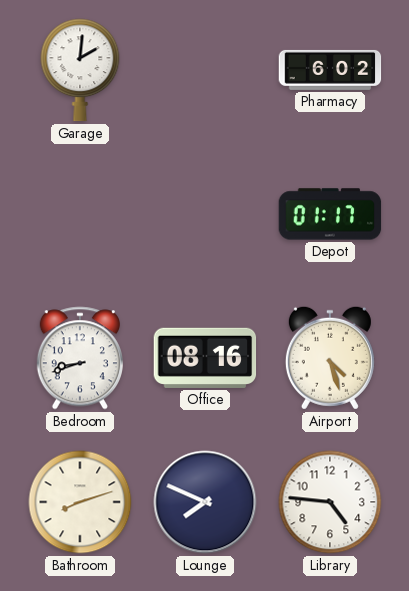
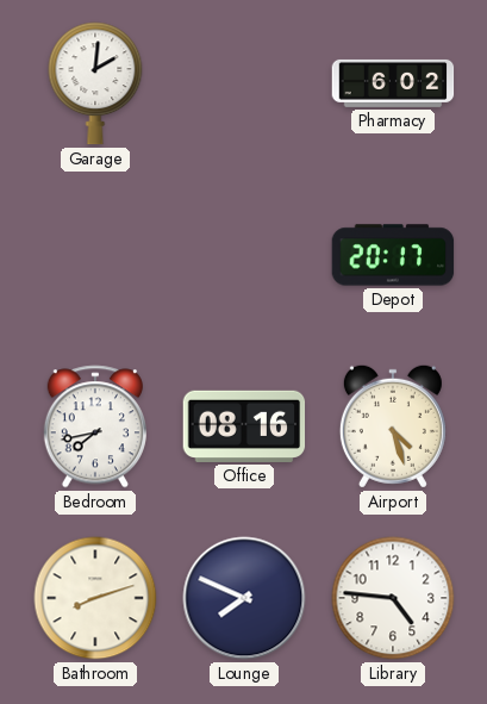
Depot: 01:17 -> 20:17
Bedroom: 8:42 -> 7:43
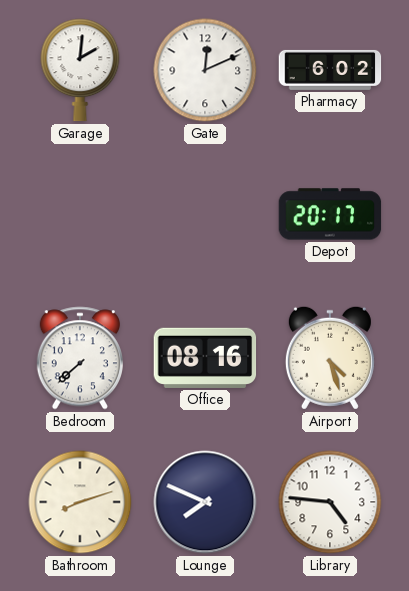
Gate: none -> 12:11
Bedroom: 7:43 -> 7:38
